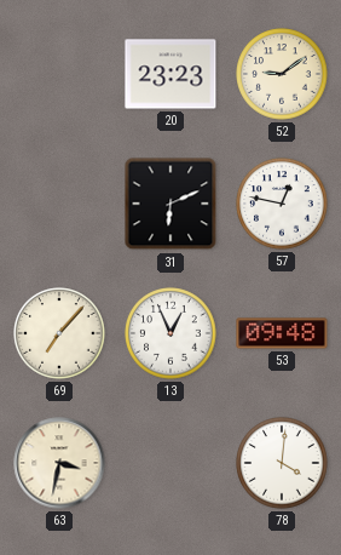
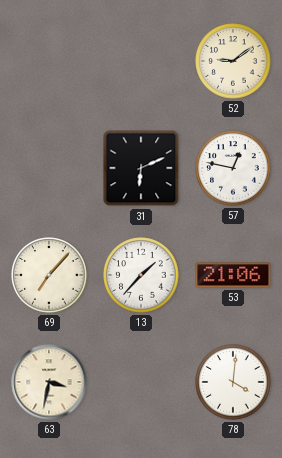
20: 23:23 -> none
13: 12:56 -> 1:37
53: 09:48 -> 21:06
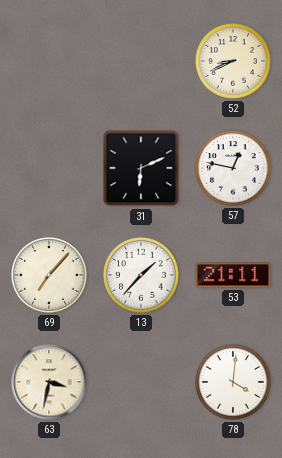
52: 9:09 -> 8:41
53: 21:06 -> 21:11
